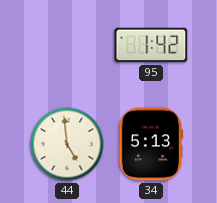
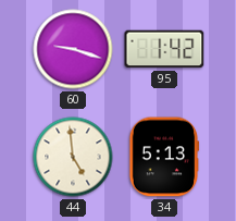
60: none -> 9:18
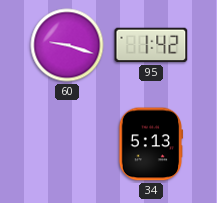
44: 4:59 -> none
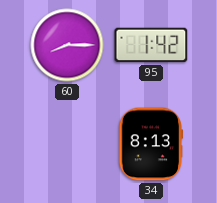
60: 9:18 -> 8:15
34: 5:13 -> 8:13
